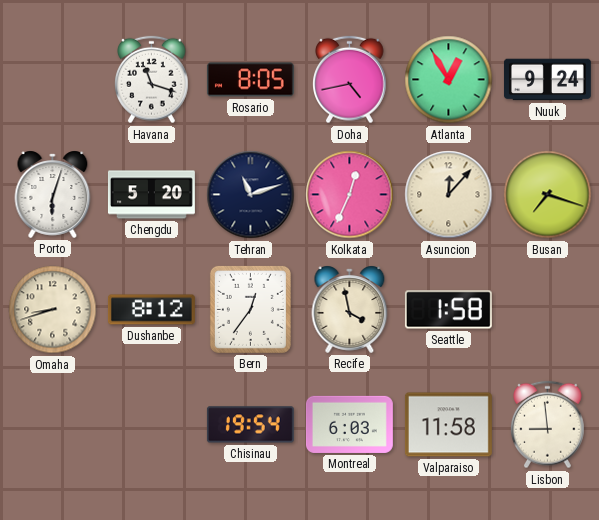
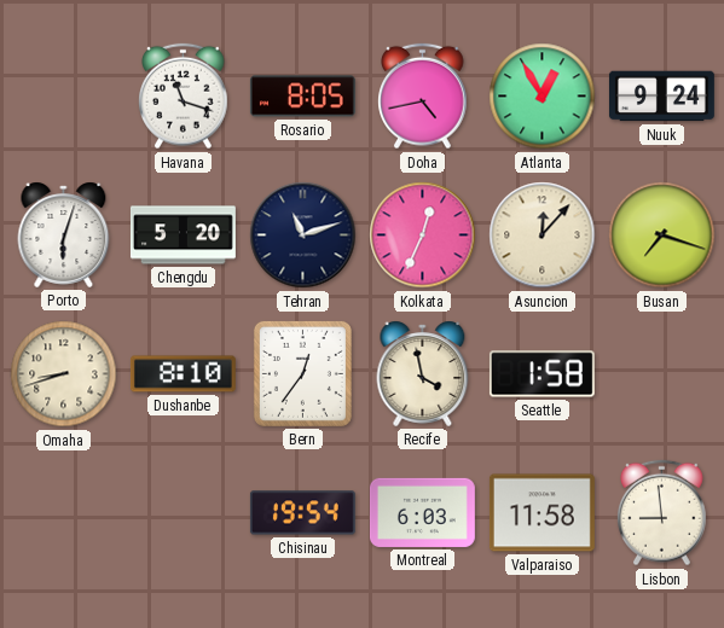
Dushanbe: 8:12 -> 8:10
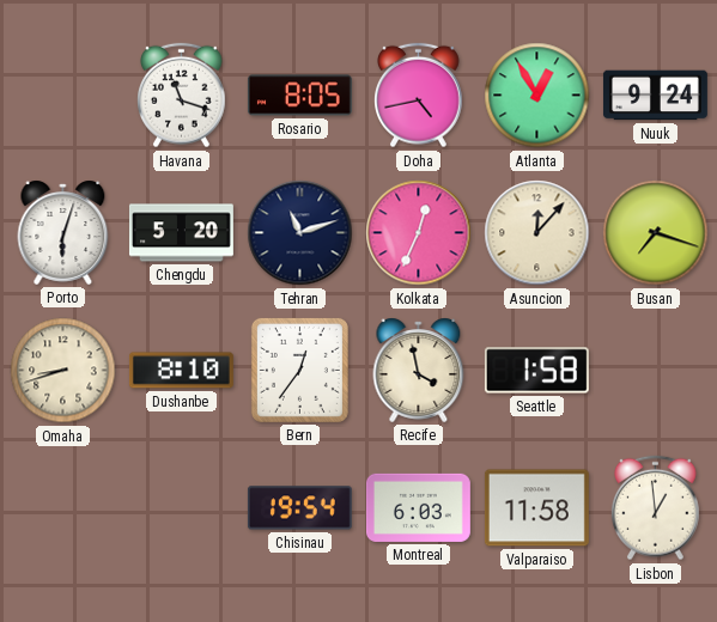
Lisbon: 8:59 -> 12:59
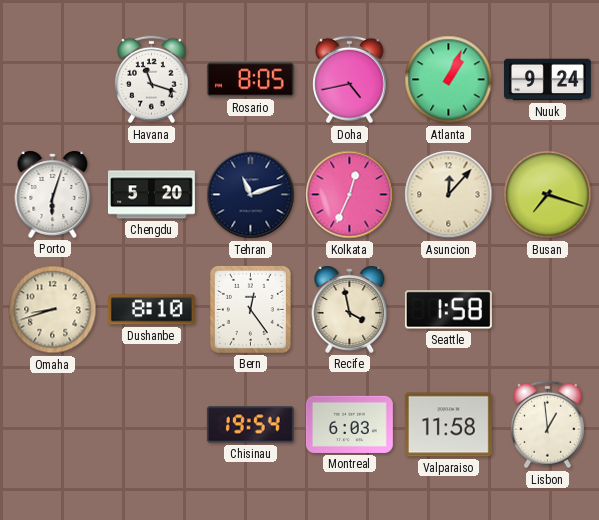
Atlanta: 12:55 -> 1:04
Bern: 12:36 -> 12:24
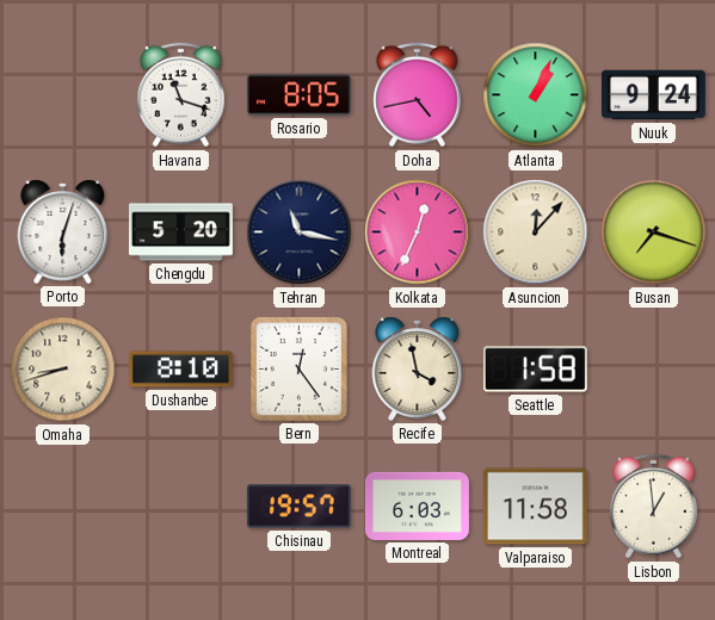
Tehran: 11:12 -> 11:17
Chisinau: 19:54 -> 19:57
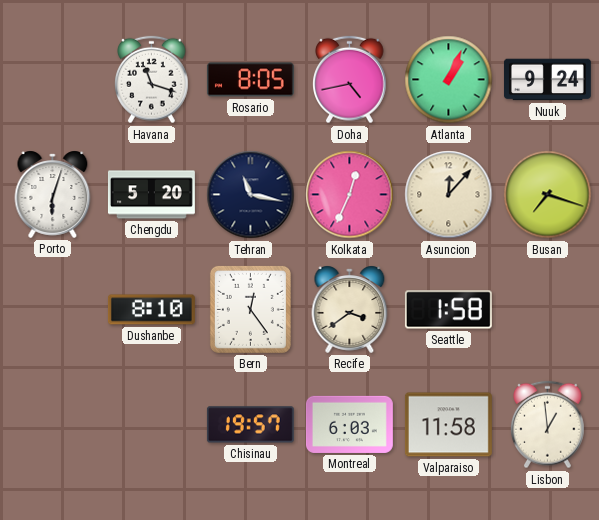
Omaha: 8:42 -> none
Recife: 3:58 -> 3:39
